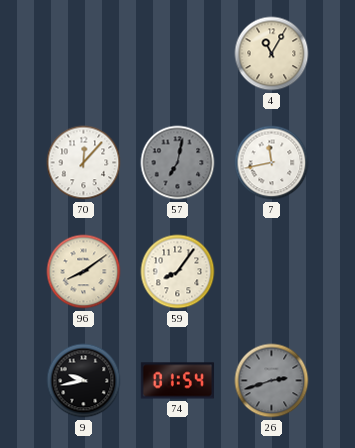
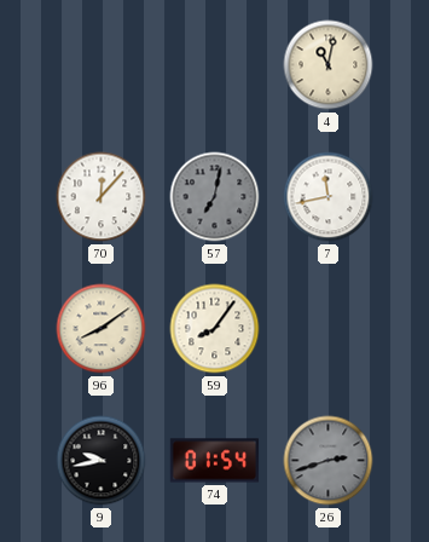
4: 11:05 -> 11:02
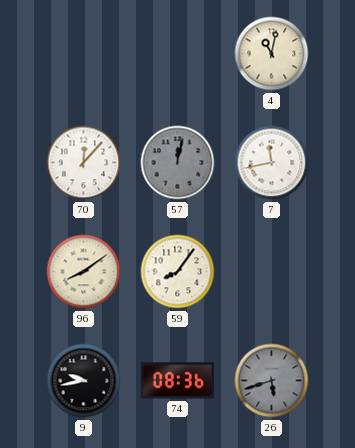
57: 7:02 -> 12:02
74: 01:54 -> 08:36
26: 2:42 -> 5:42
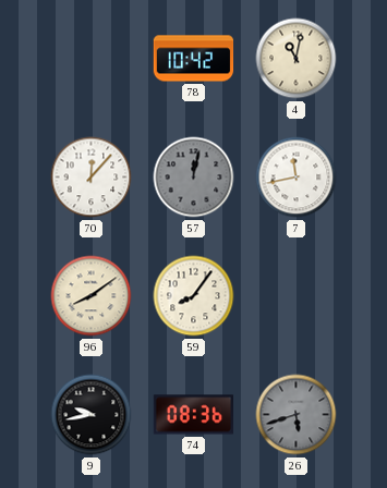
78: none -> 10:42
